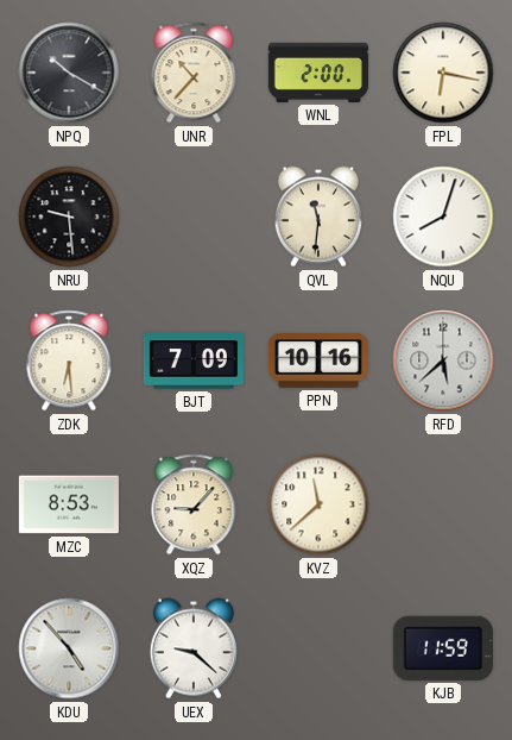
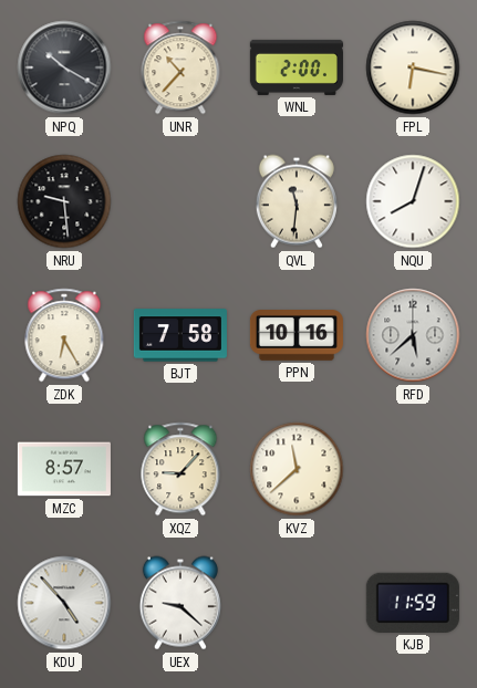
ZDK: 6:29 -> 6:25
BJT: 7:09 -> 7:58
MZC: 8:53 -> 8:57
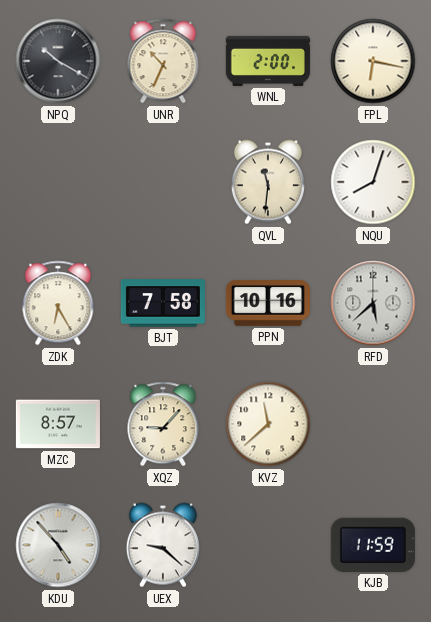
UNR: 10:37 -> 10:34
NRU: 9:29 -> none
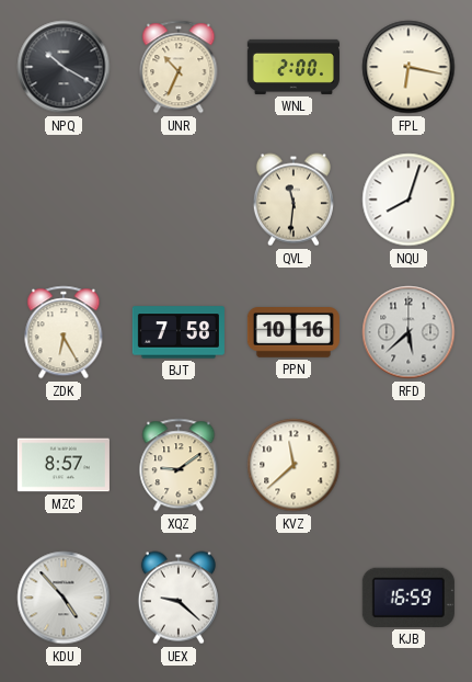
XQZ: 9:07 -> 9:09
KJB: 11:59 -> 16:59
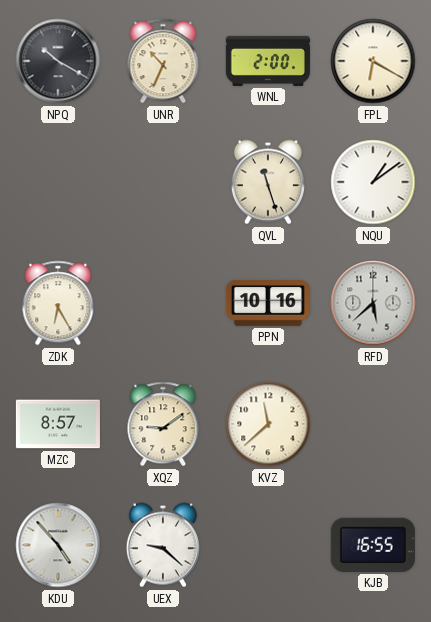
FPL: 6:17 -> 6:20
QVL: 11:31 -> 11:27
NQU: 8:03 -> 1:09
BJT: 7:58 -> none
KJB: 16:59 -> 16:55
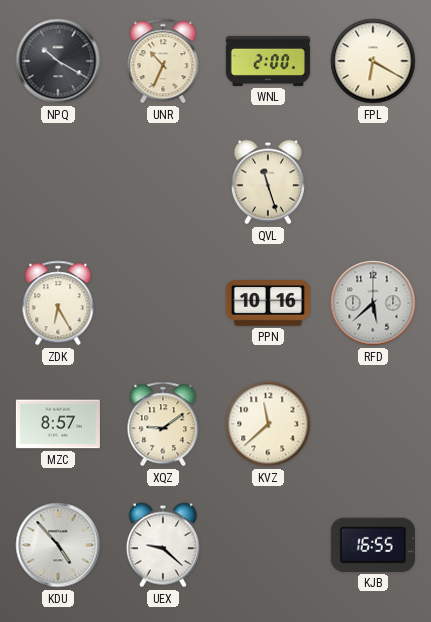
NQU: 1:09 -> none
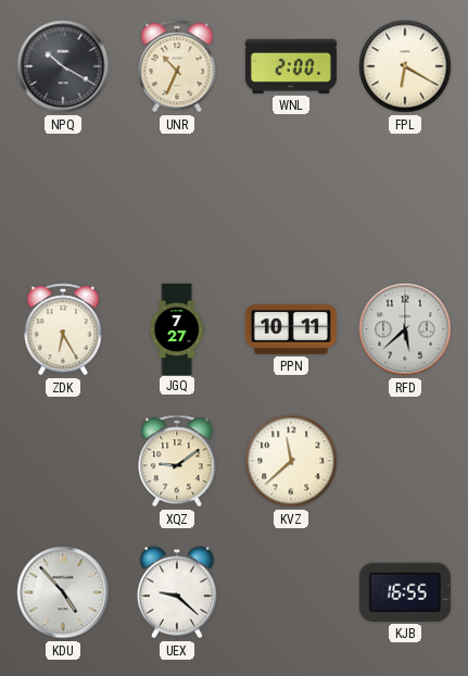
QVL: 11:27 -> none
JGQ: none -> 7:27
PPN: 10:16 -> 10:11
MZC: 8:57 -> none
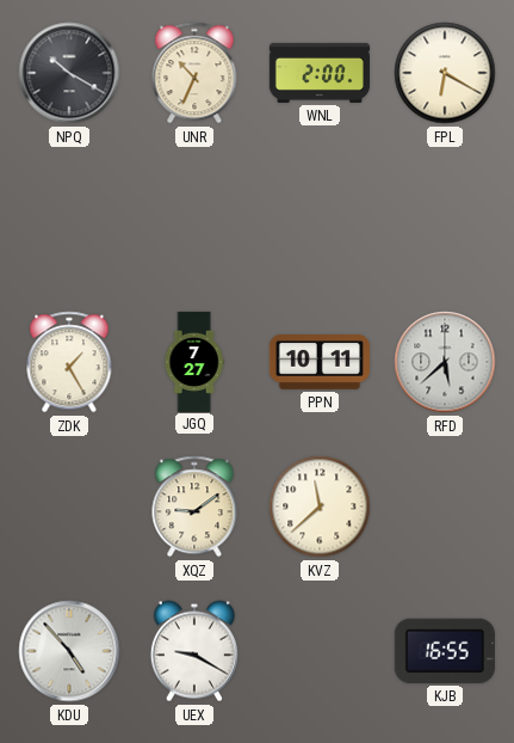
ZDK: 6:25 -> 1:25
UEX: 9:22 -> 9:20
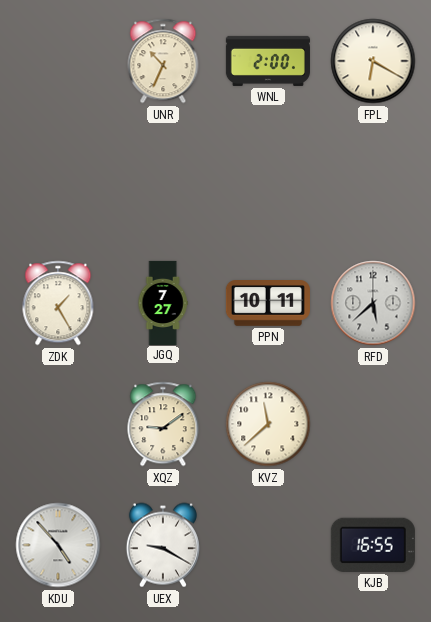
NPQ: 10:20 -> none
